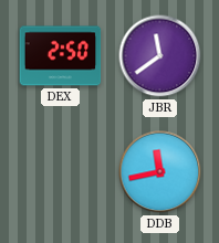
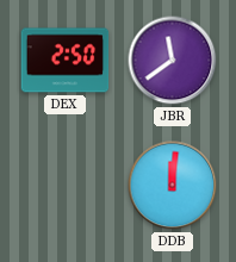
DDB: 11:43 -> 12:01
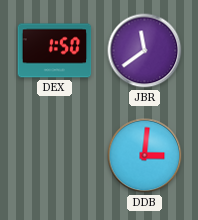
DEX: 2:50 -> 1:50
DDB: 12:01 -> 3:01
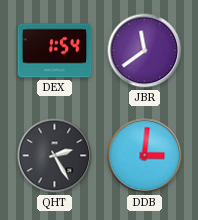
DEX: 1:50 -> 1:54
QHT: none -> 2:25
